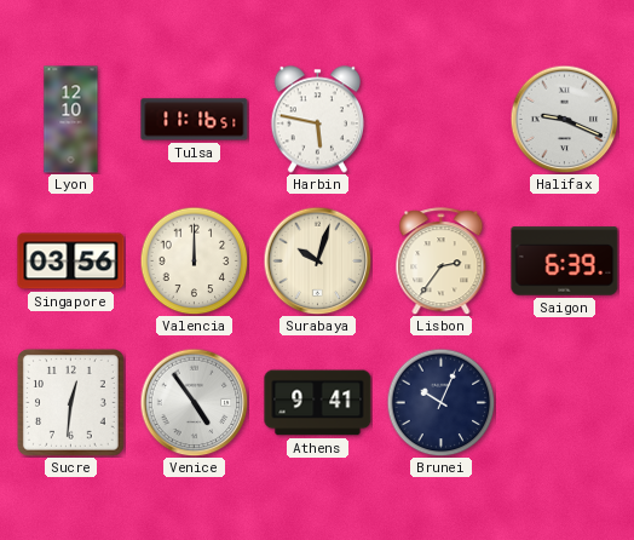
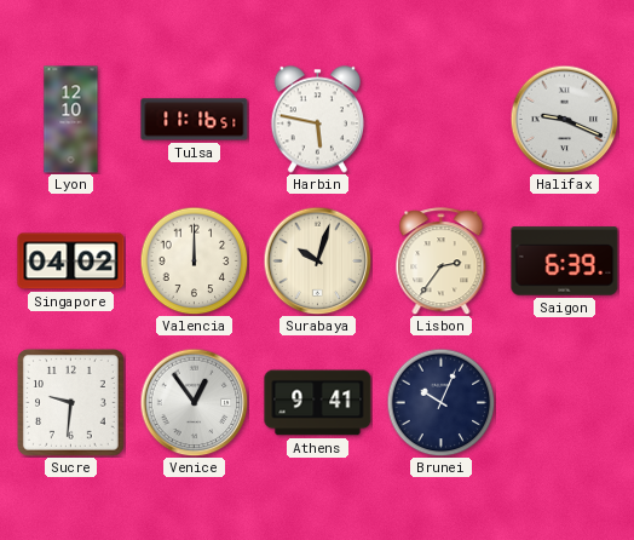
Singapore: 03:56 -> 04:02
Sucre: 12:31 -> 9:31
Venice: 4:54 -> 12:54
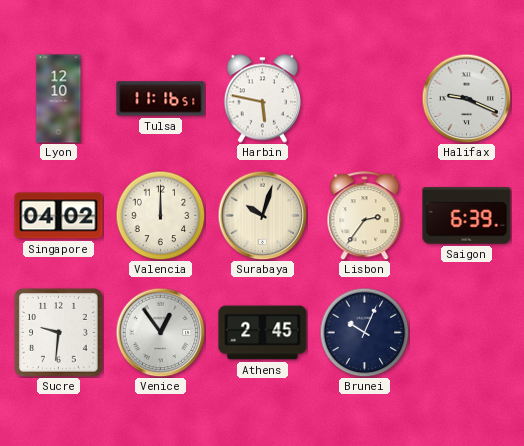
Athens: 9:41 -> 2:45
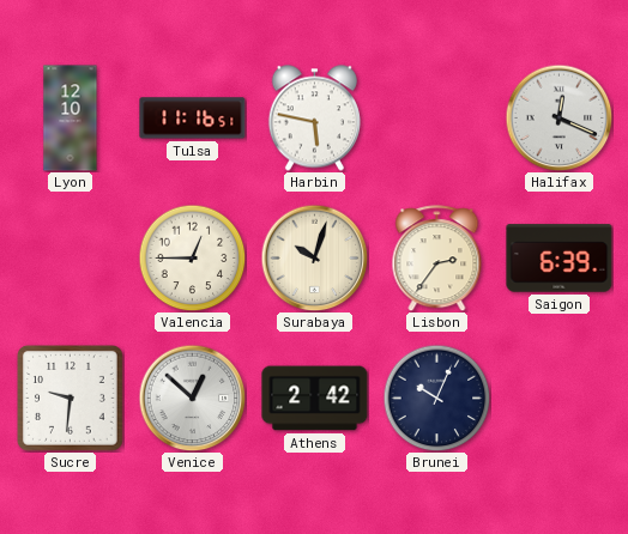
Halifax: 9:19 -> 12:19
Singapore: 04:02 -> none
Valencia: 12:00 -> 12:45
Venice: 12:54 -> 12:52
Athens: 2:45 -> 2:42
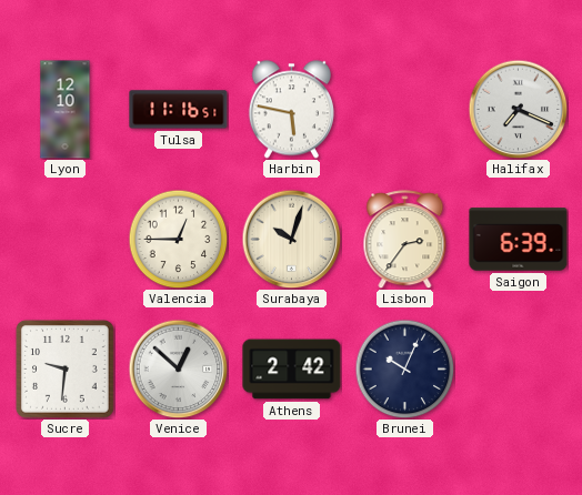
Halifax: 12:19 -> 7:19
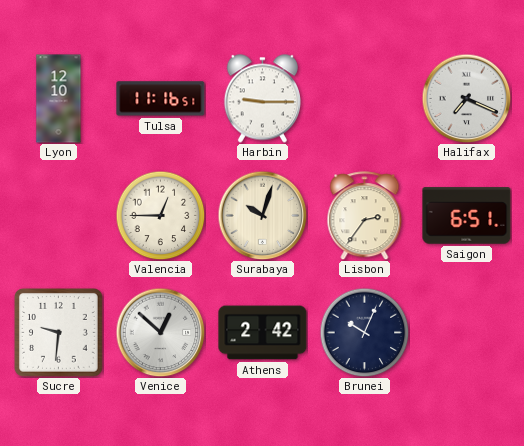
Harbin: 5:47 -> 9:15
Saigon: 6:39 -> 6:51
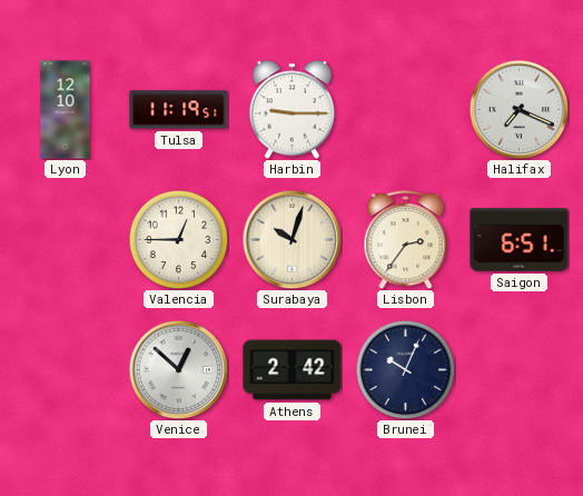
Tulsa: 11:16 -> 11:19
Sucre: 9:31 -> none
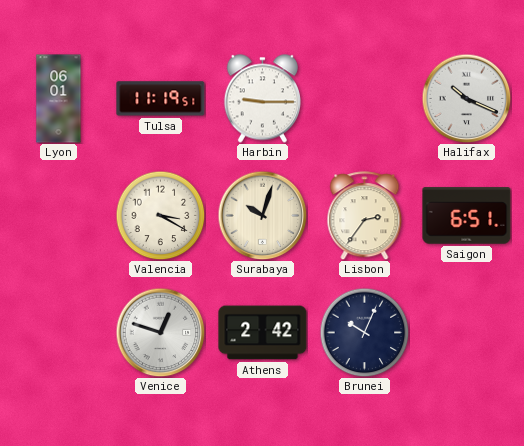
Lyon: 12:10 -> 06:01
Halifax: 7:19 -> 10:19
Valencia: 12:45 -> 3:20
Venice: 12:52 -> 12:48
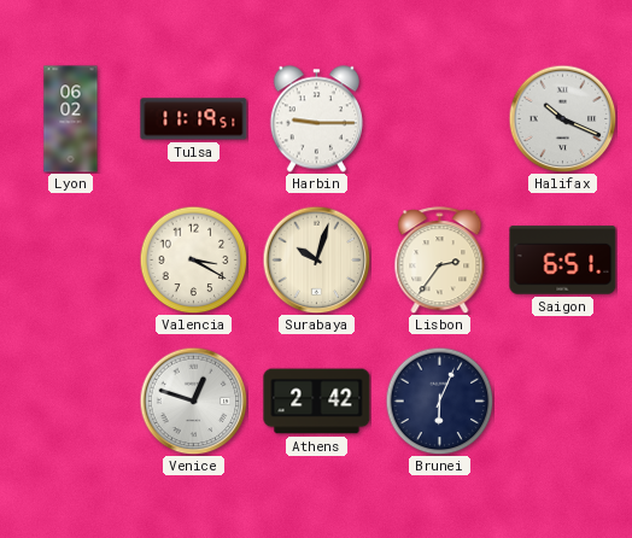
Lyon: 06:01 -> 06:02
Brunei: 10:04 -> 6:04
